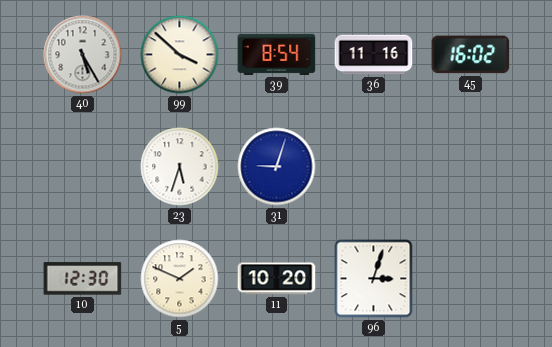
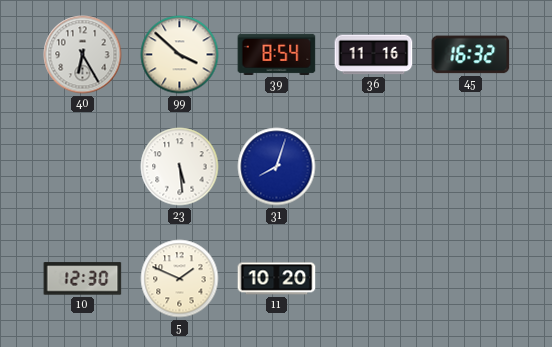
40: 5:25 -> 6:25
45: 16:02 -> 16:32
23: 5:33 -> 5:29
31: 9:03 -> 8:03
96: 3:03 -> none
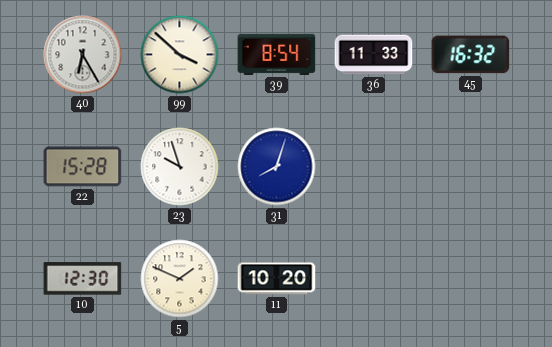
36: 11:16 -> 11:33
22: none -> 15:28
23: 5:29 -> 9:57
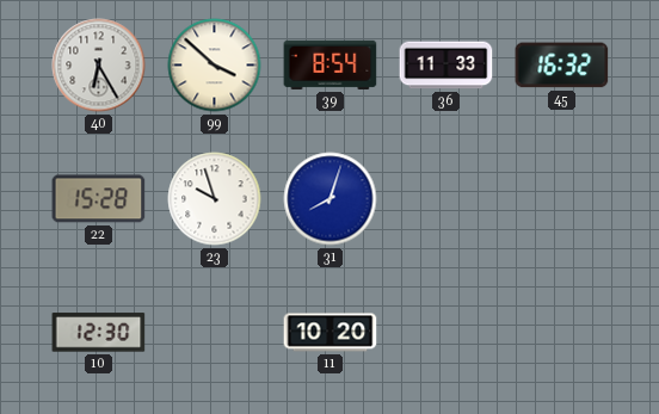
5: 1:49 -> none
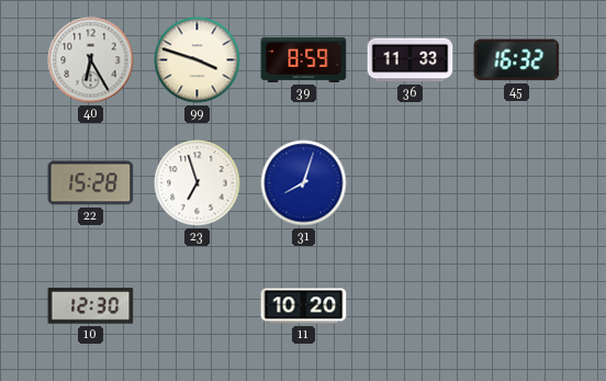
99: 3:52 -> 3:48
39: 8:54 -> 8:59
23: 9:57 -> 6:57
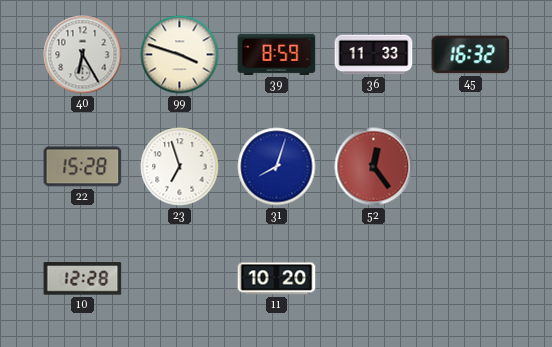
52: none -> 12:24
10: 12:30 -> 12:28
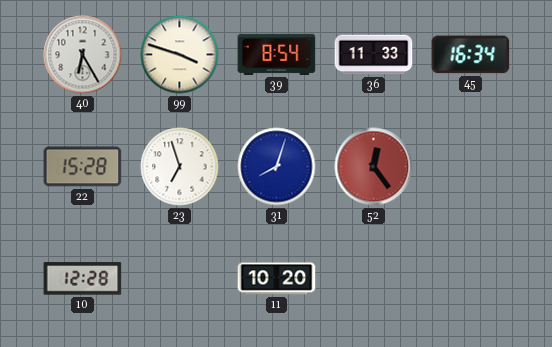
39: 8:59 -> 8:54
45: 16:32 -> 16:34
